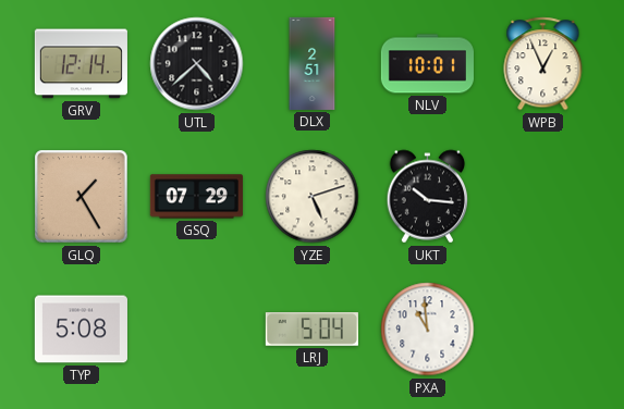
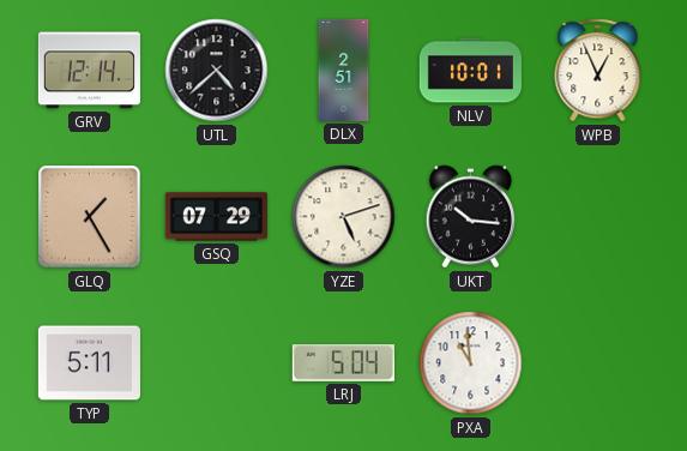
TYP: 5:08 -> 5:11
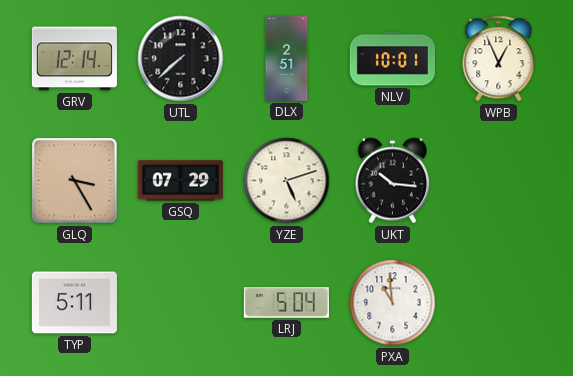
UTL: 4:38 -> 7:38
GLQ: 1:25 -> 3:25
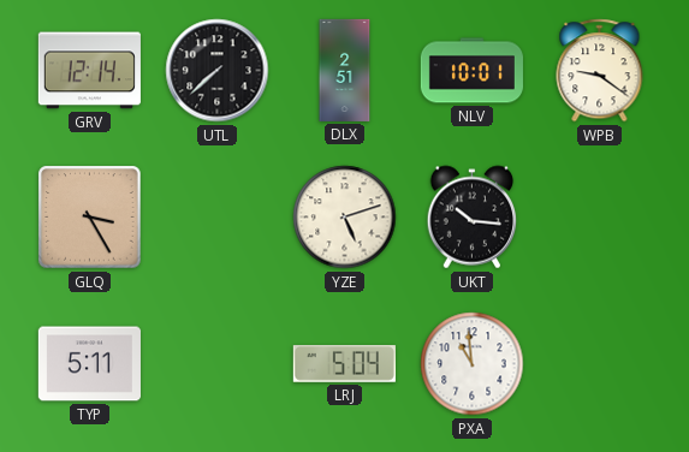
WPB: 12:56 -> 9:21
GSQ: 07:29 -> none
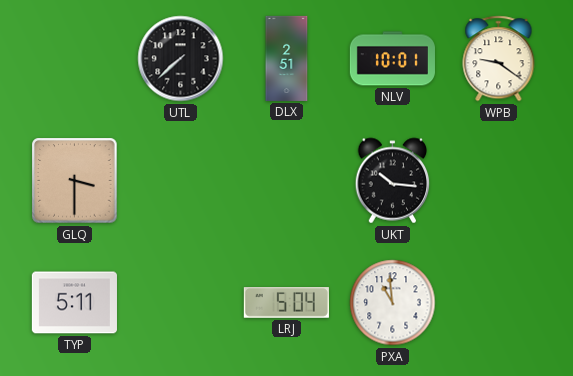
GRV: 12:14 -> none
GLQ: 3:25 -> 3:30
YZE: 5:12 -> none
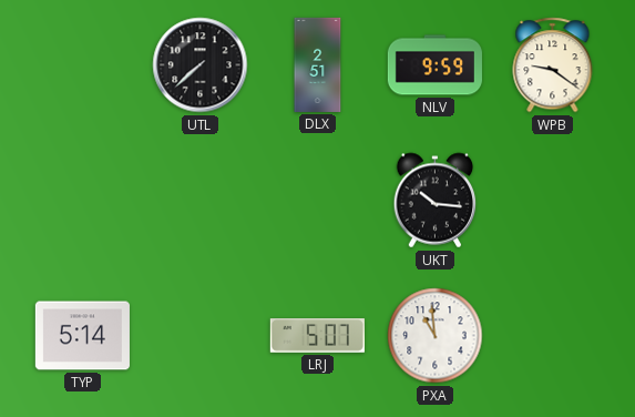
NLV: 10:01 -> 9:59
GLQ: 3:30 -> none
TYP: 5:11 -> 5:14
LRJ: 5:04 -> 5:07
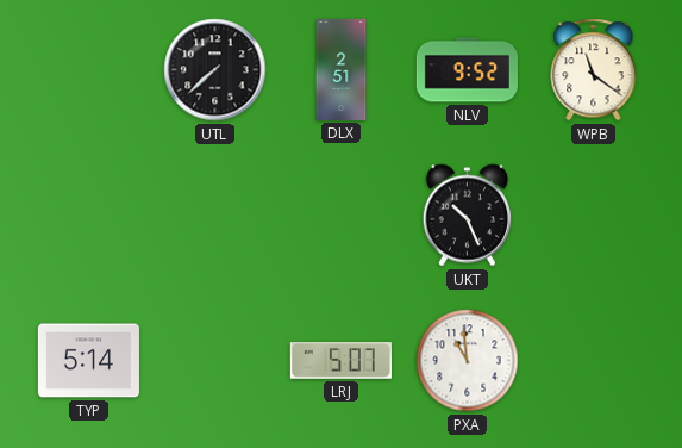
NLV: 9:59 -> 9:52
WPB: 9:21 -> 11:21
UKT: 10:16 -> 10:26
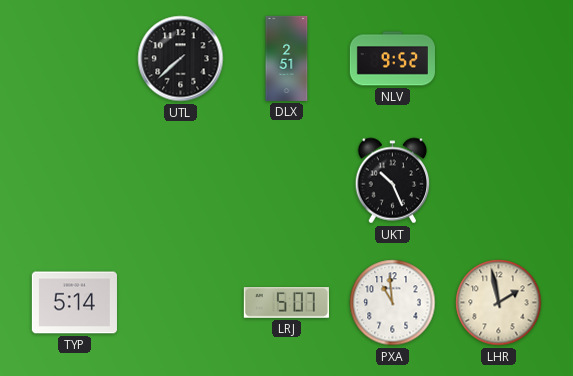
WPB: 11:21 -> none
LHR: none -> 1:58
